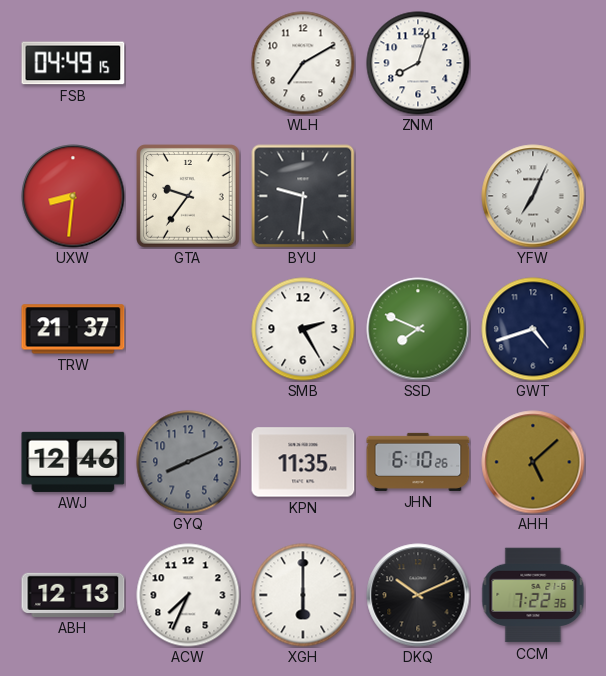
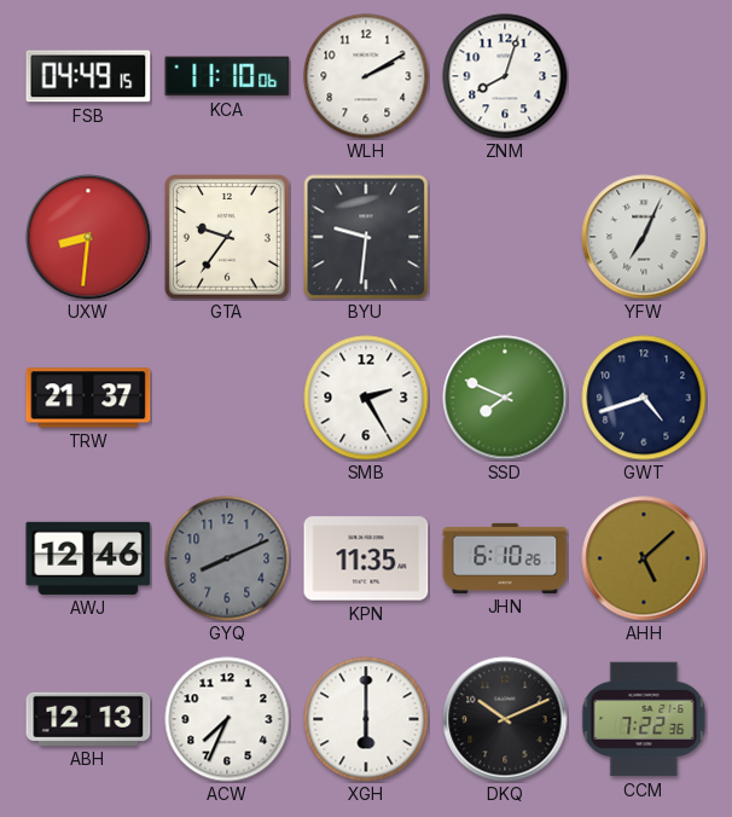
KCA: none -> 11:10
WLH: 7:10 -> 2:10
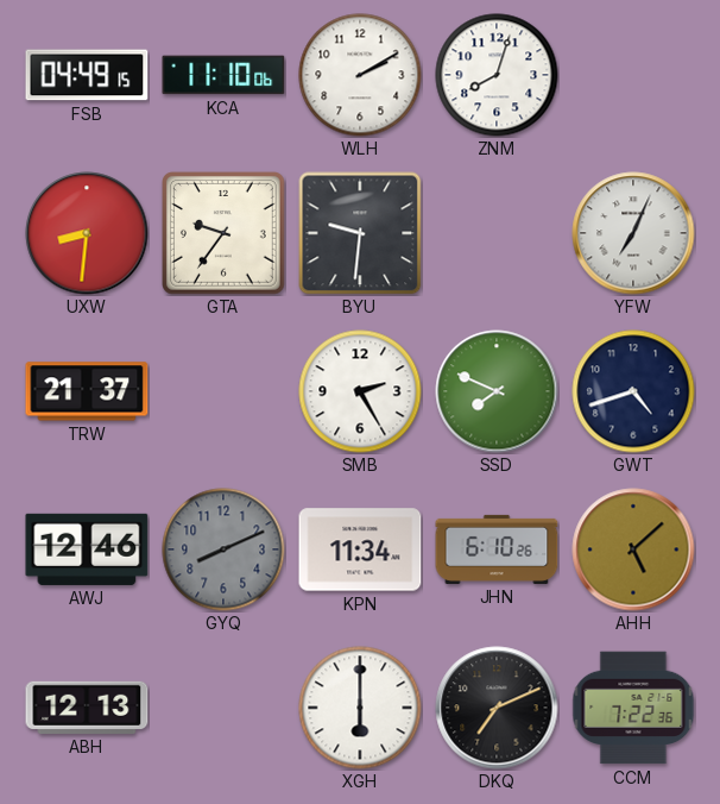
KPN: 11:35 -> 11:34
ACW: 7:34 -> none
DKQ: 10:11 -> 7:11
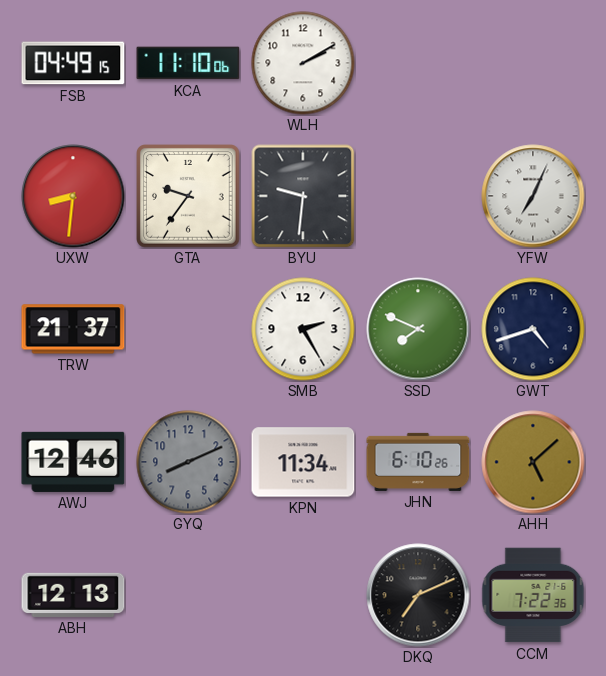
ZNM: 8:03 -> none
XGH: 6:00 -> none
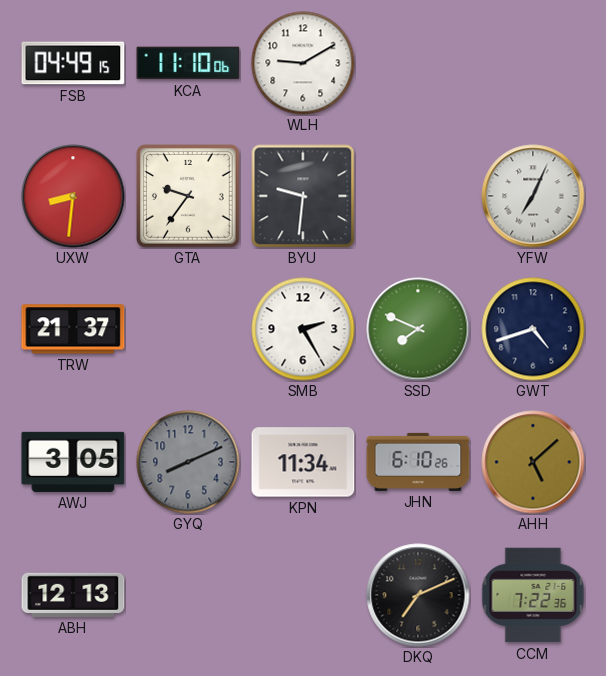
WLH: 2:10 -> 9:10
AWJ: 12:46 -> 3:05
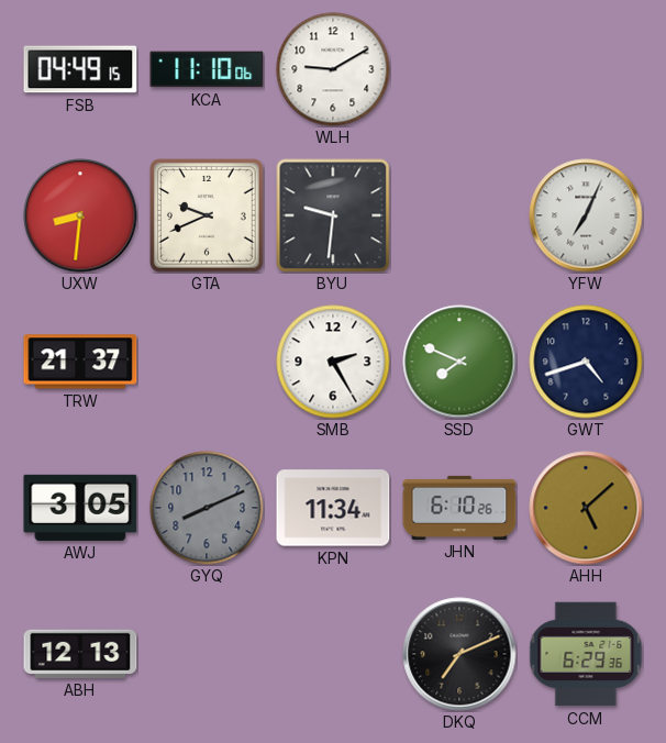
GTA: 9:36 -> 9:41
CCM: 7:22 -> 6:29
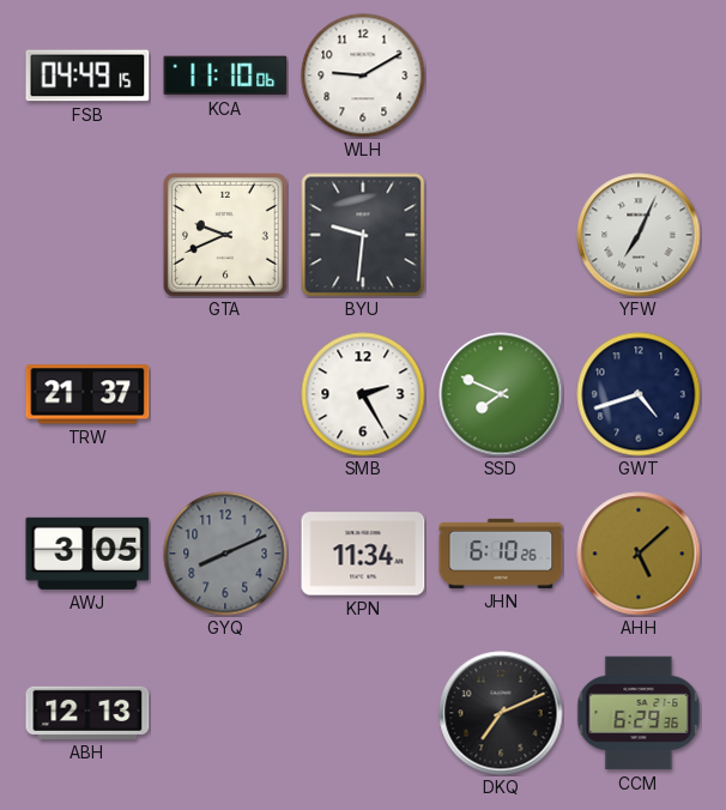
UXW: 8:31 -> none
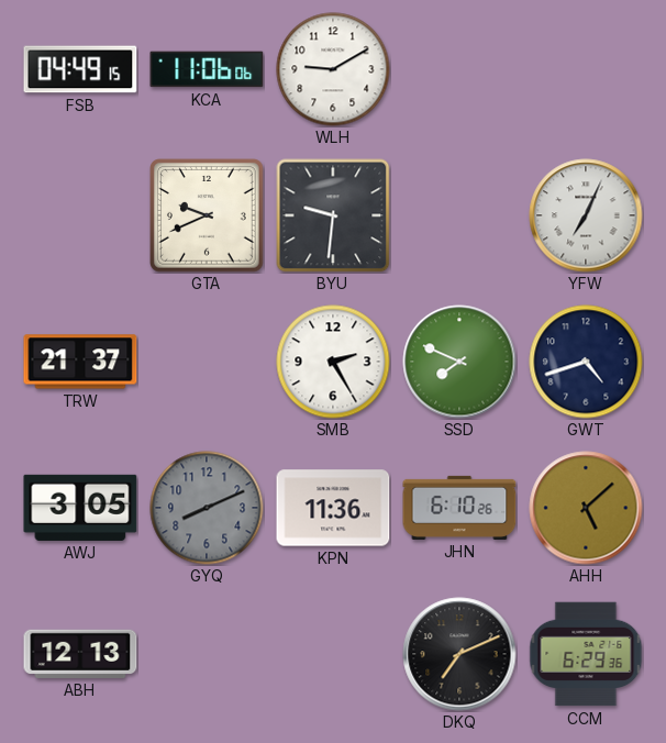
KCA: 11:10 -> 11:06
KPN: 11:34 -> 11:36
